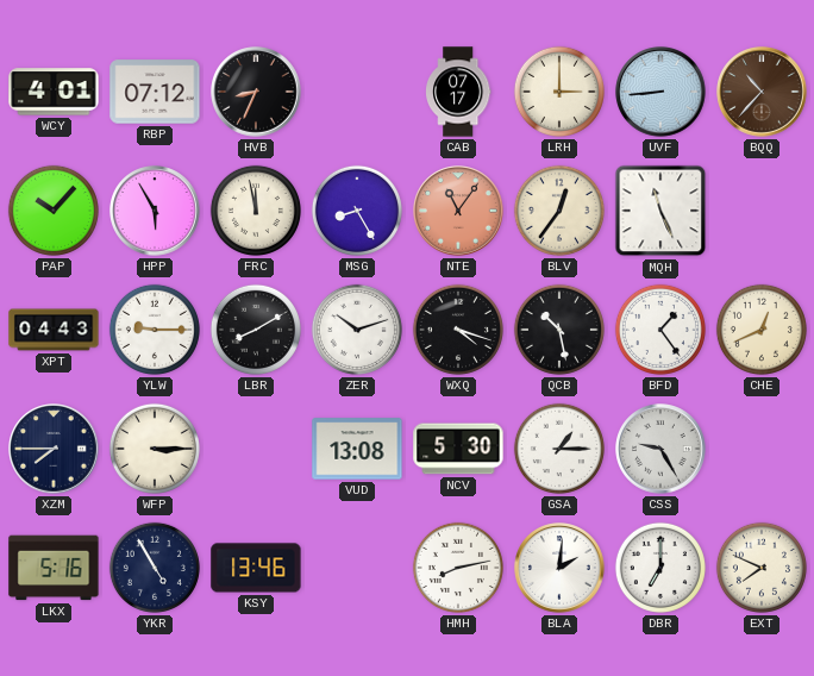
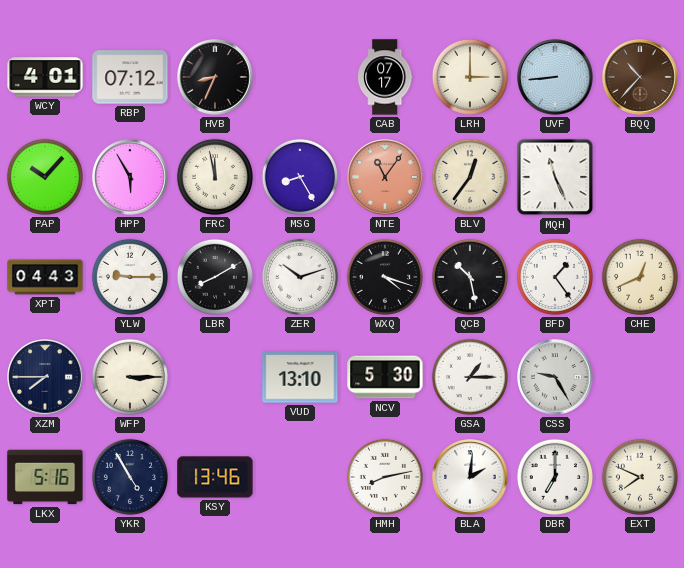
VUD: 13:08 -> 13:10
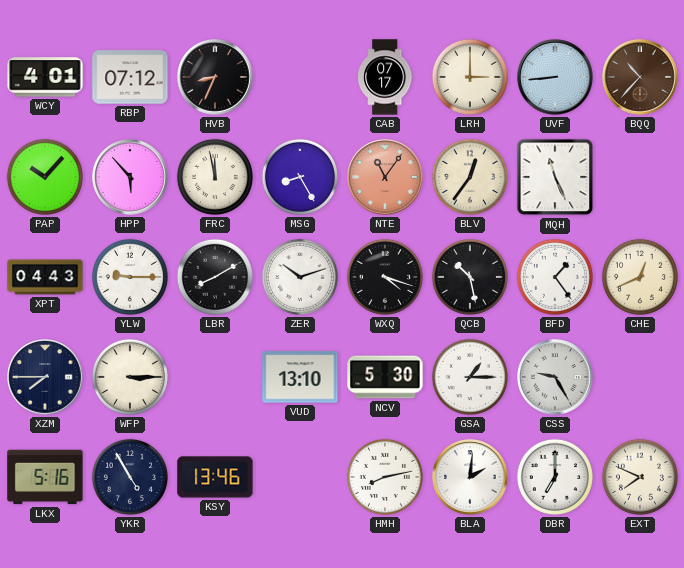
HPP: 5:55 -> 5:53
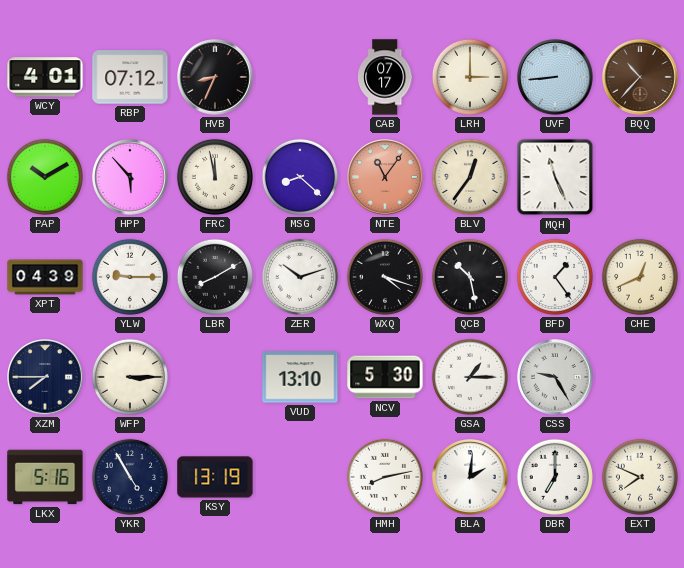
PAP: 10:07 -> 10:10
MSG: 8:25 -> 8:22
XPT: 04:43 -> 04:39
KSY: 13:46 -> 13:19
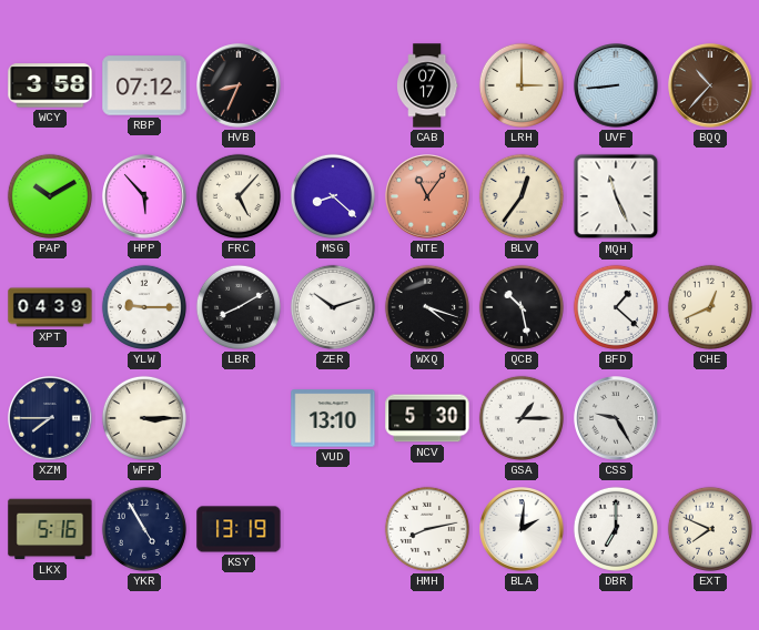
WCY: 4:01 -> 3:58
FRC: 11:58 -> 5:07
BFD: 1:24 -> 1:22
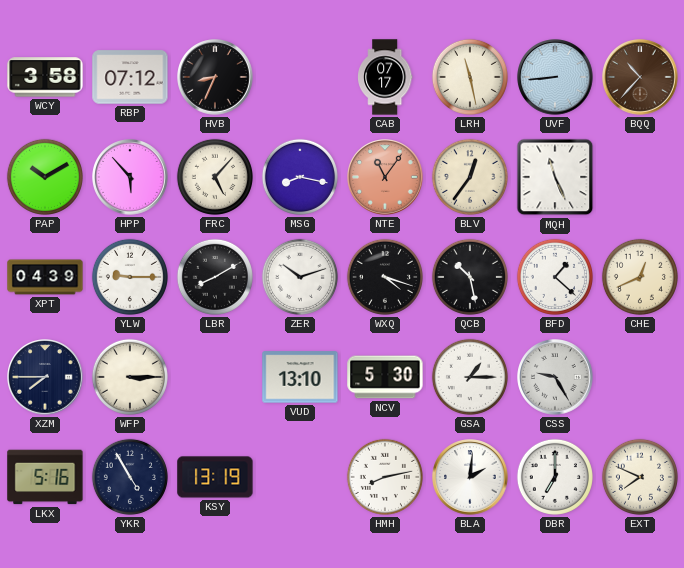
LRH: 3:00 -> 11:28
MSG: 8:22 -> 8:17
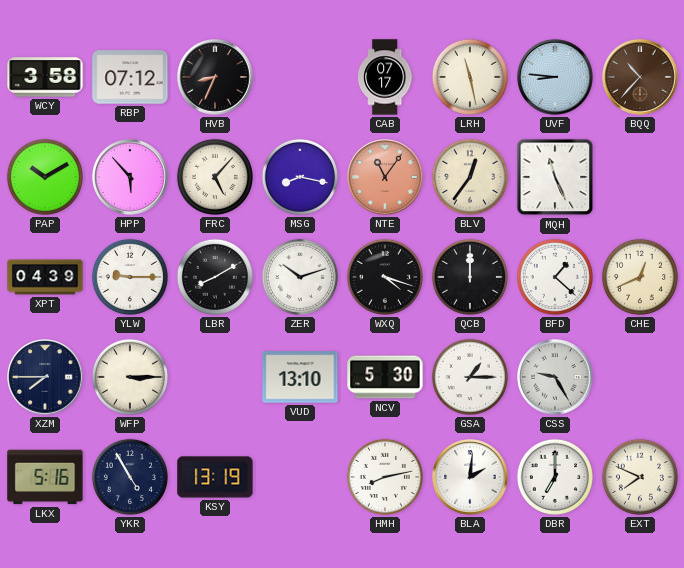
UVF: 8:44 -> 8:46
QCB: 10:28 -> 12:00
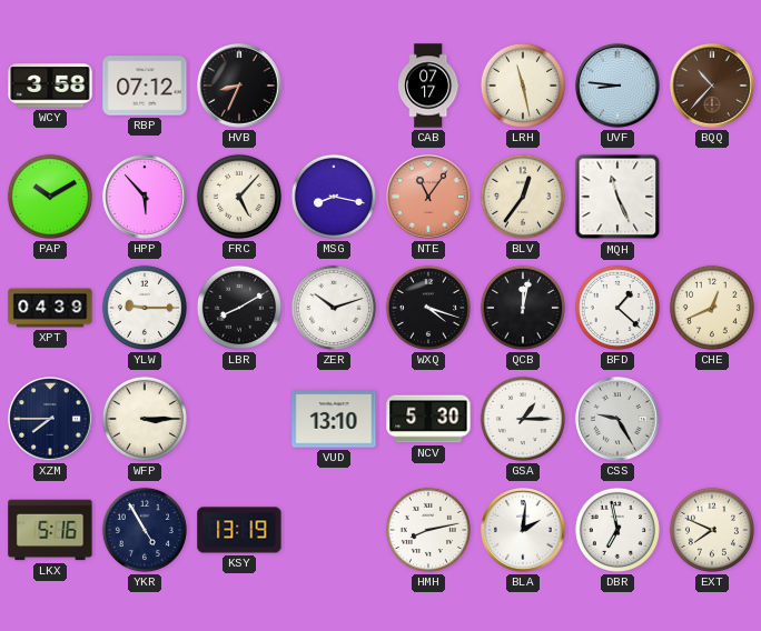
QCB: 12:00 -> 12:02
DBR: 7:00 -> 6:58
